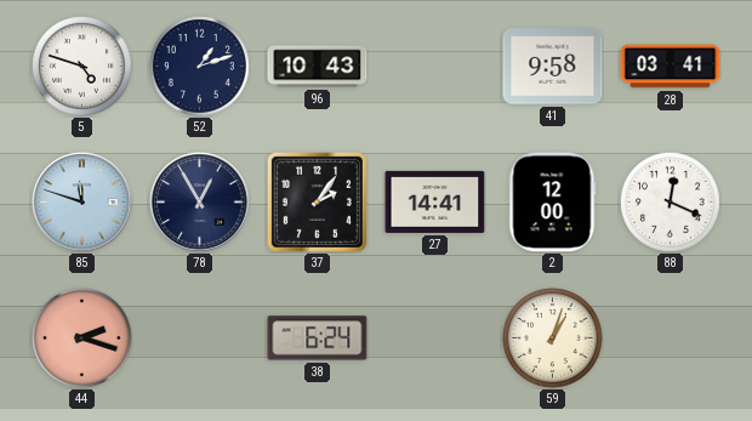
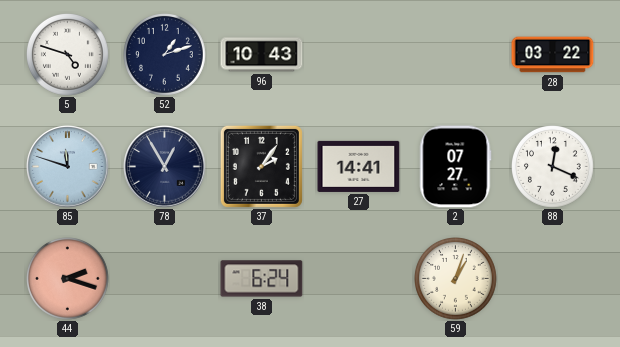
41: 9:58 -> none
28: 03:41 -> 03:22
2: 12:00 -> 07:27
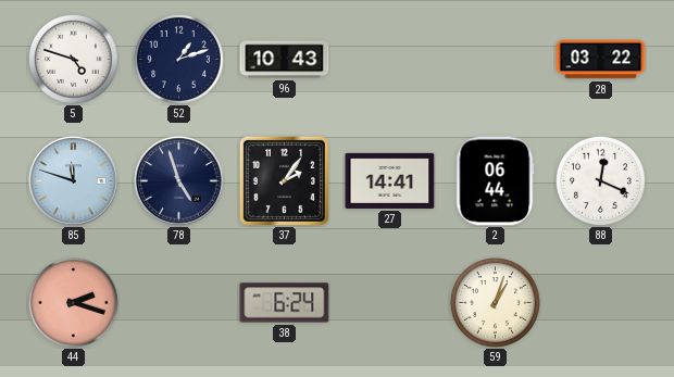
78: 12:55 -> 4:57
2: 07:27 -> 06:44
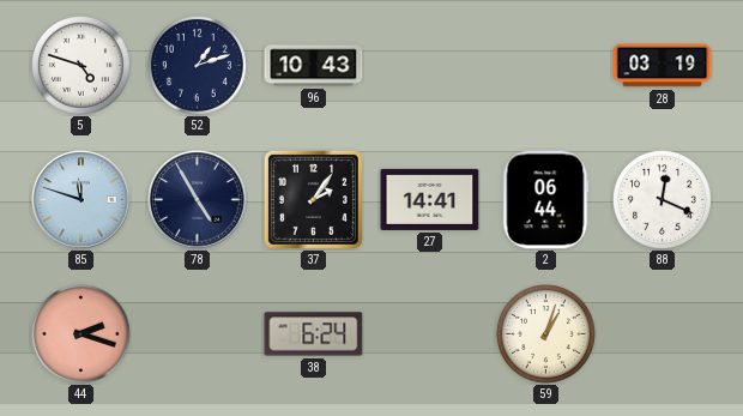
28: 03:22 -> 03:19
78: 4:57 -> 4:55
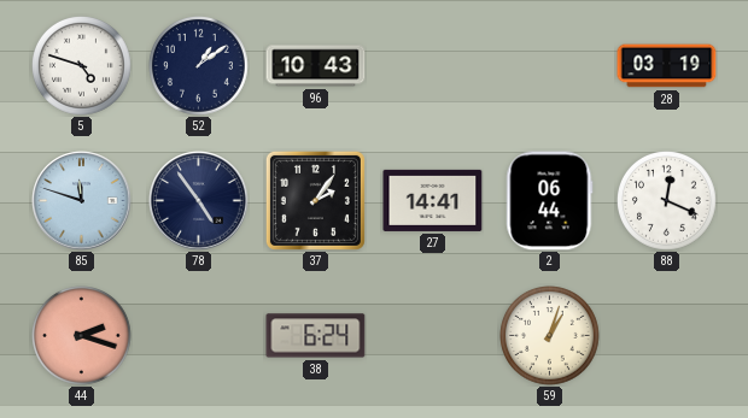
52: 1:12 -> 1:09
78: 4:55 -> 4:54
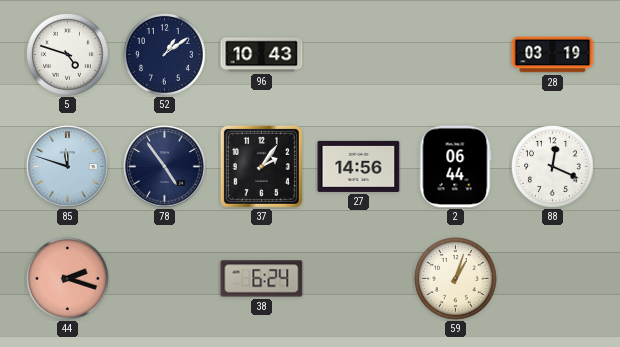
27: 14:41 -> 14:56
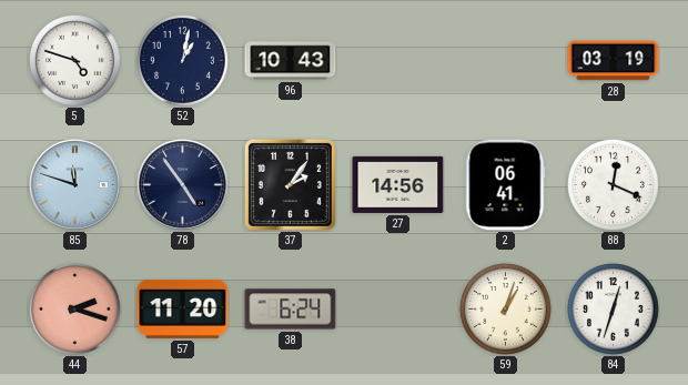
52: 1:09 -> 1:02
2: 06:44 -> 06:41
57: none -> 11:20
84: none -> 12:33
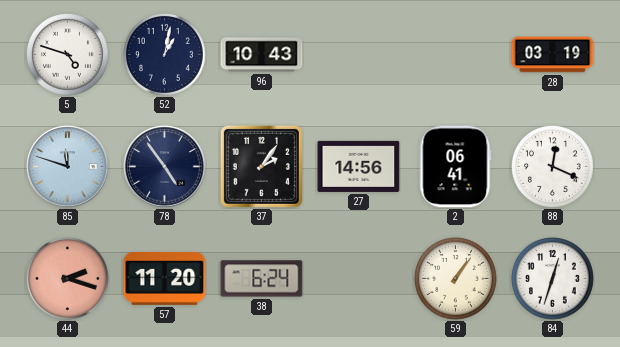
59: 1:03 -> 1:06
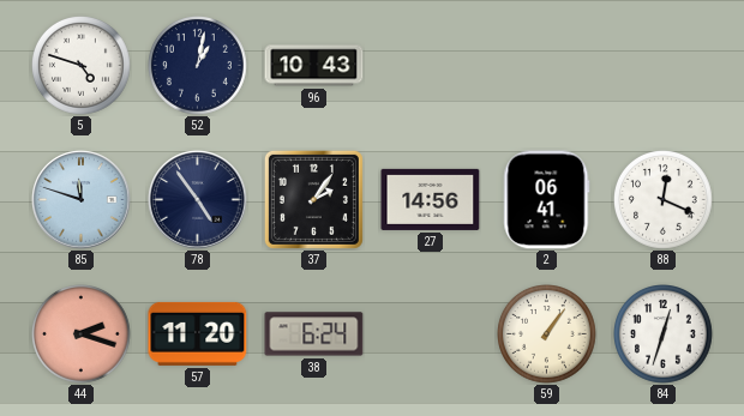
28: 03:19 -> none
